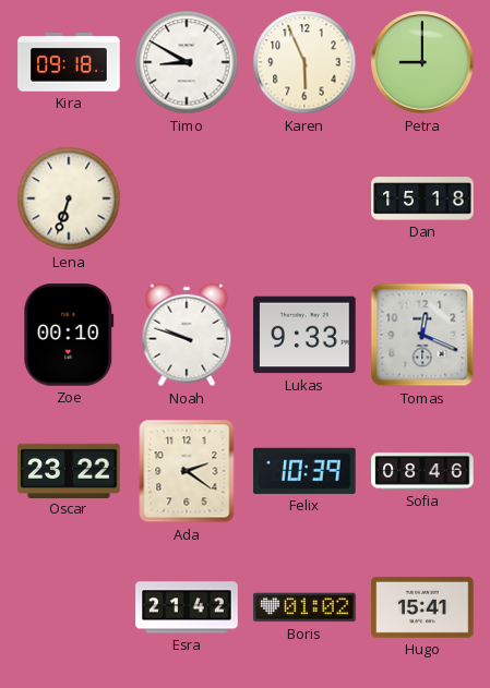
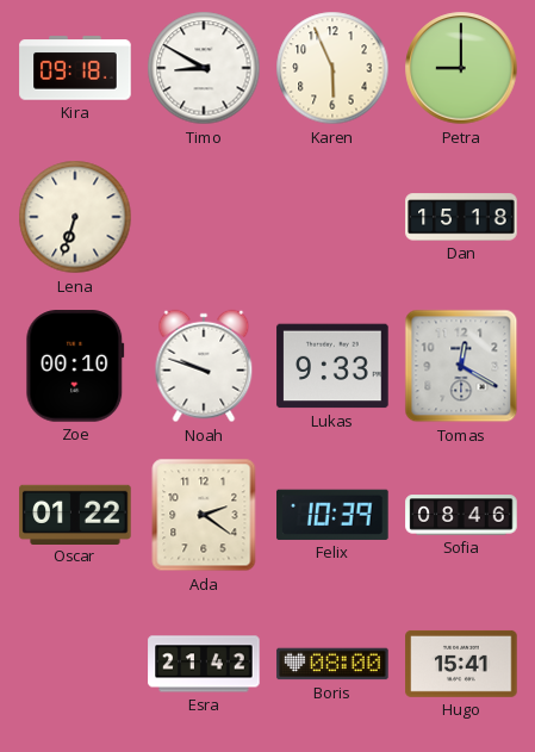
Tomas: 12:19 -> 12:20
Oscar: 23:22 -> 01:22
Boris: 01:02 -> 08:00
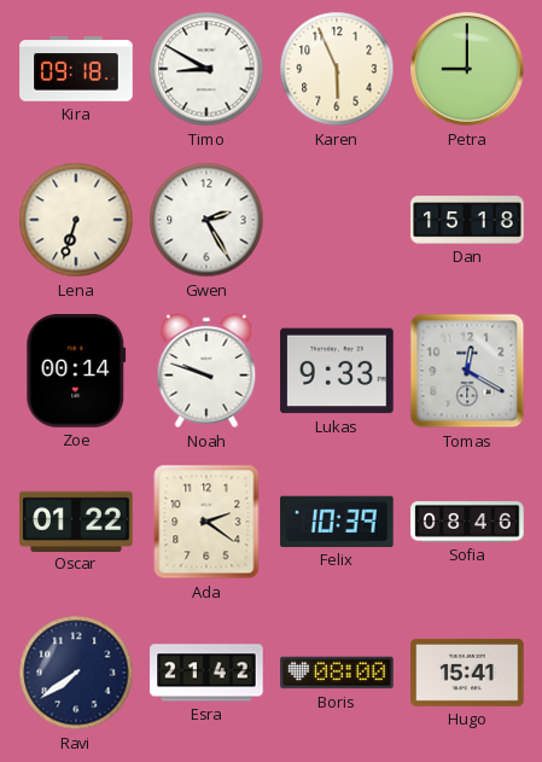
Gwen: none -> 2:25
Zoe: 00:10 -> 00:14
Ravi: none -> 7:39
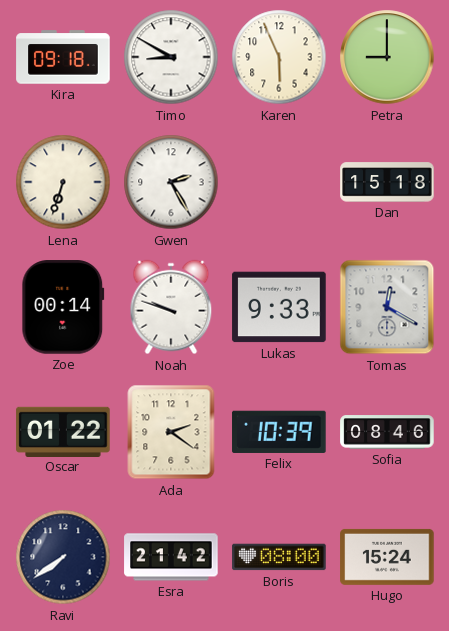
Hugo: 15:41 -> 15:24
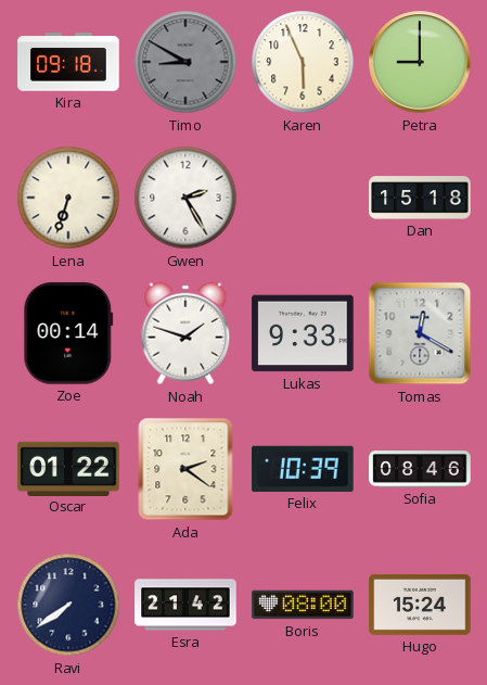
Timo dial: white -> grey
Noah: 9:48 -> 1:48
